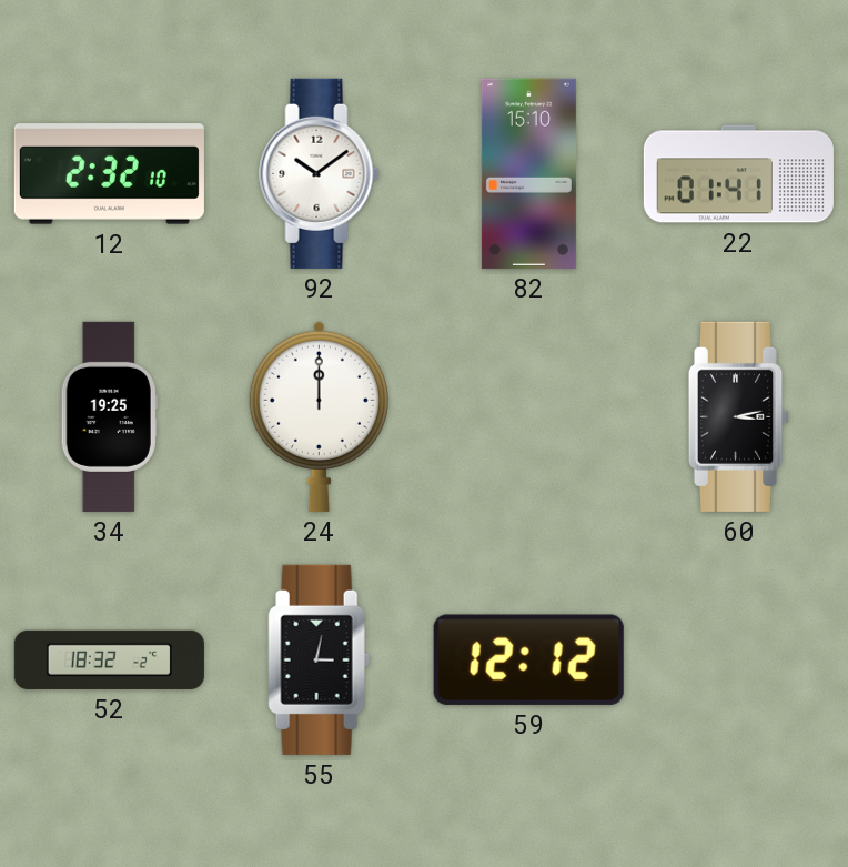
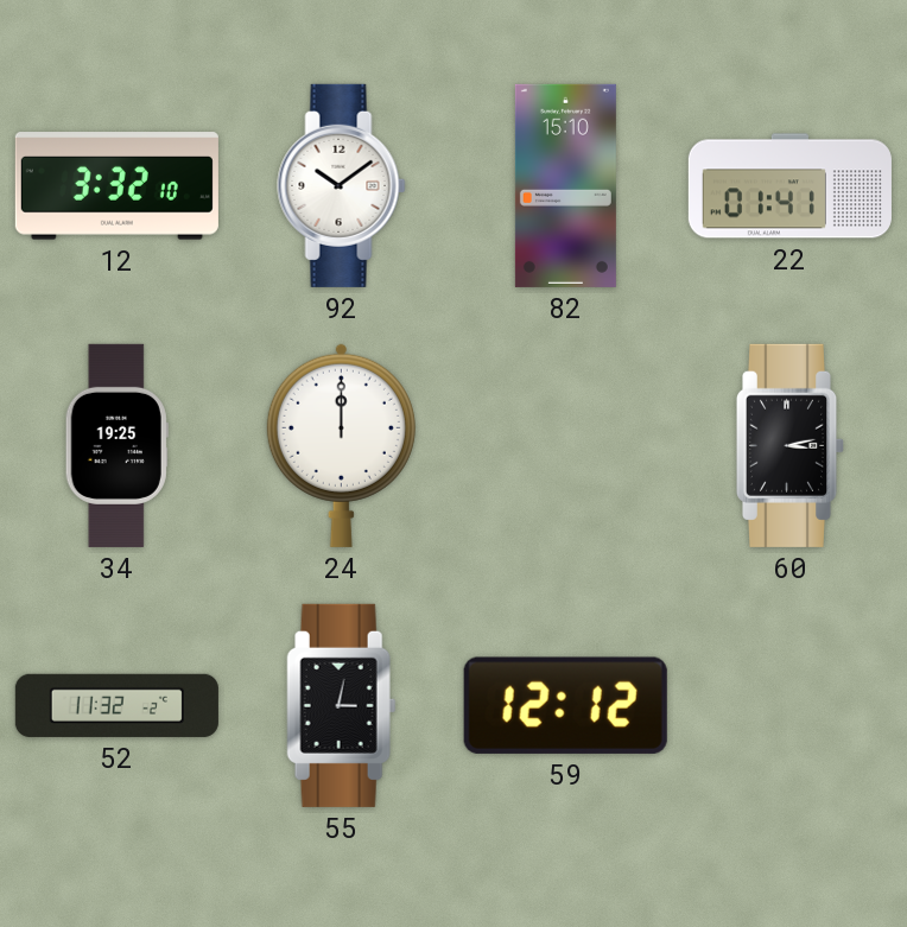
12: 2:32 -> 3:32
52: 18:32 -> 11:32
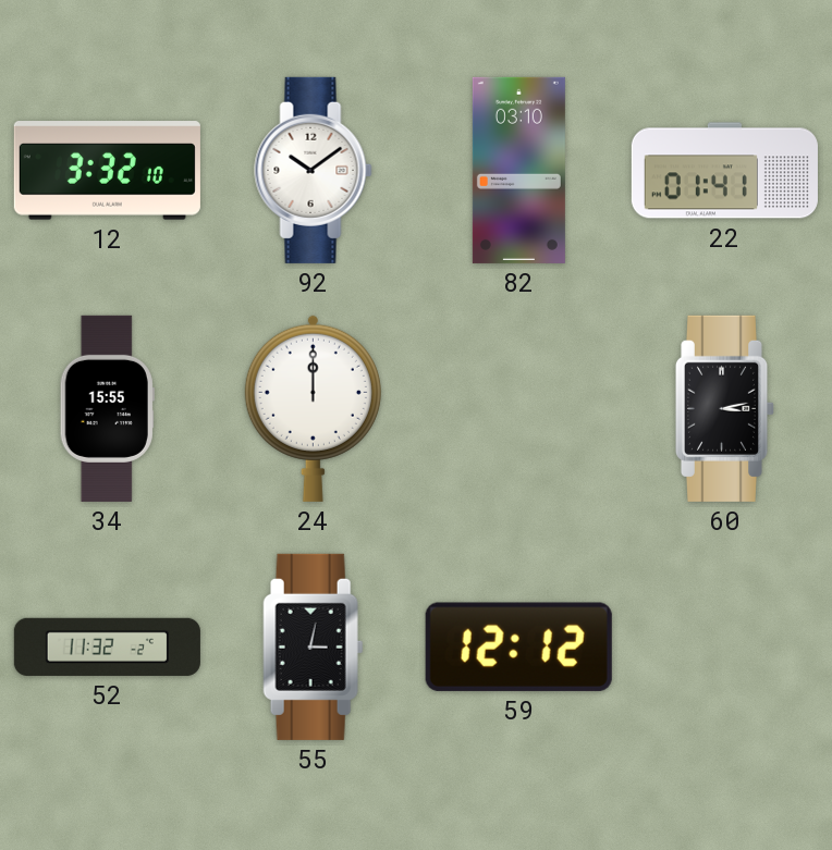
82: 15:10 -> 03:10
34: 19:25 -> 15:55
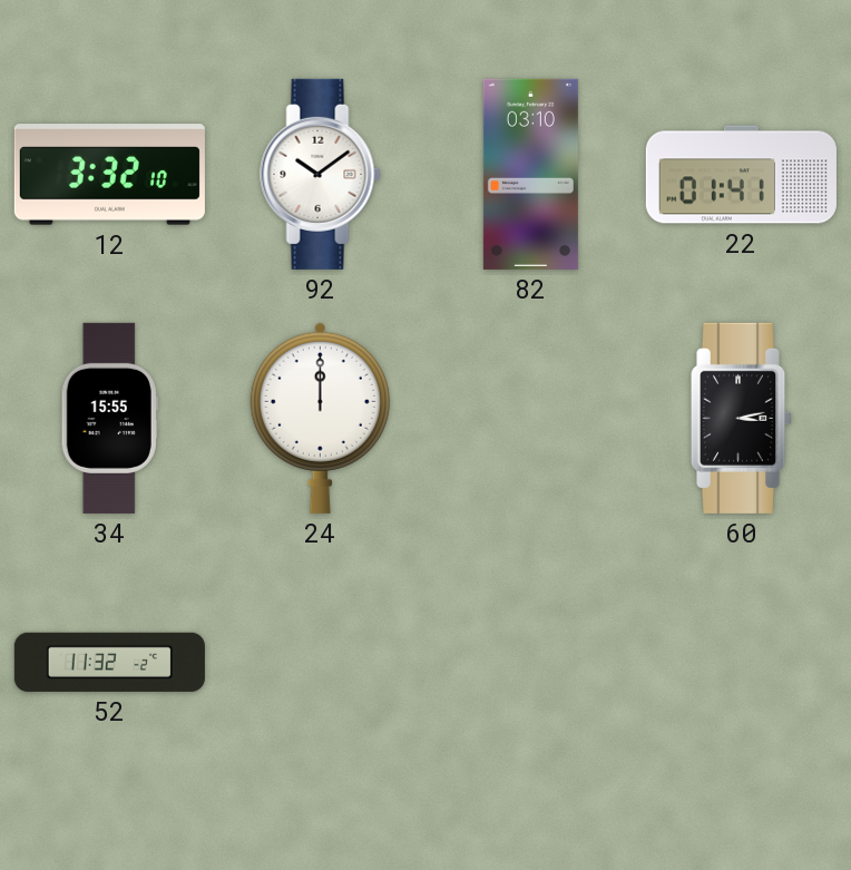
55: 3:02 -> none
59: 12:12 -> none
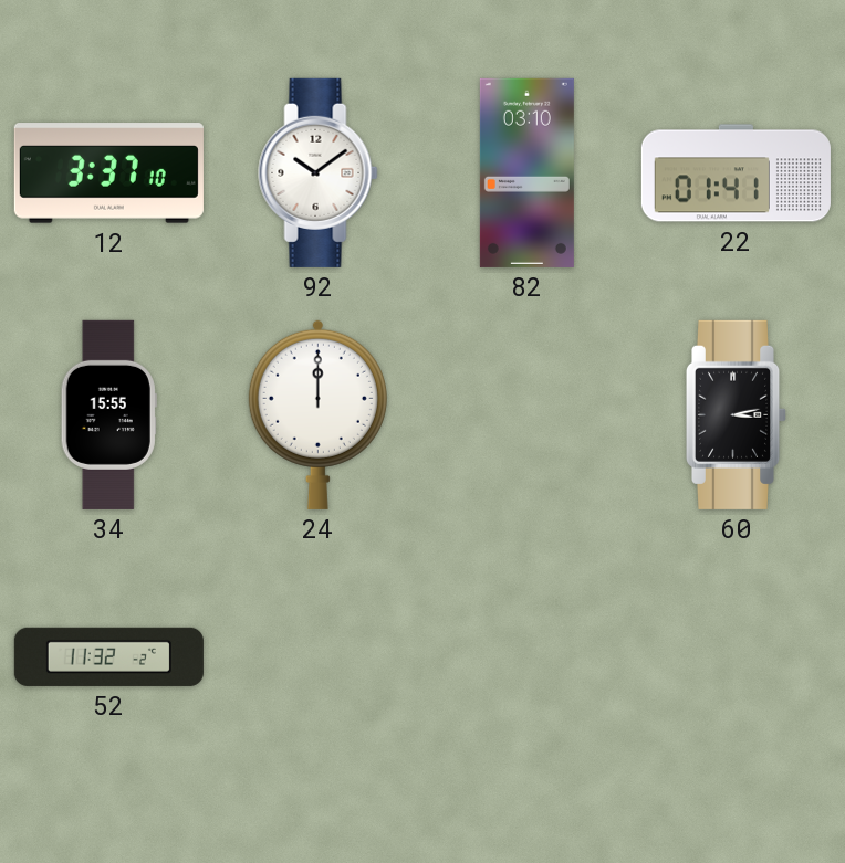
12: 3:32 -> 3:37
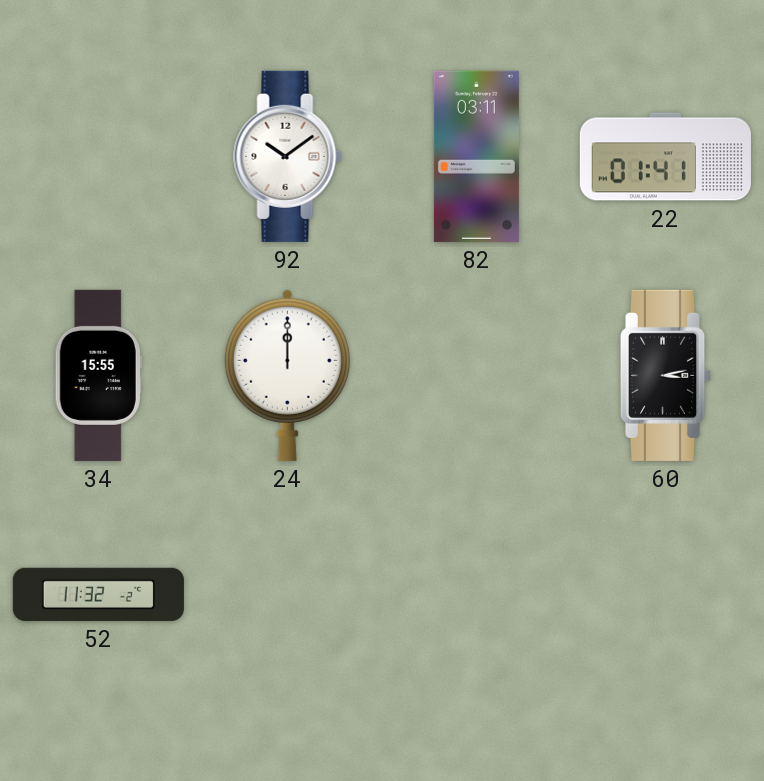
12: 3:37 -> none
82: 03:10 -> 03:11
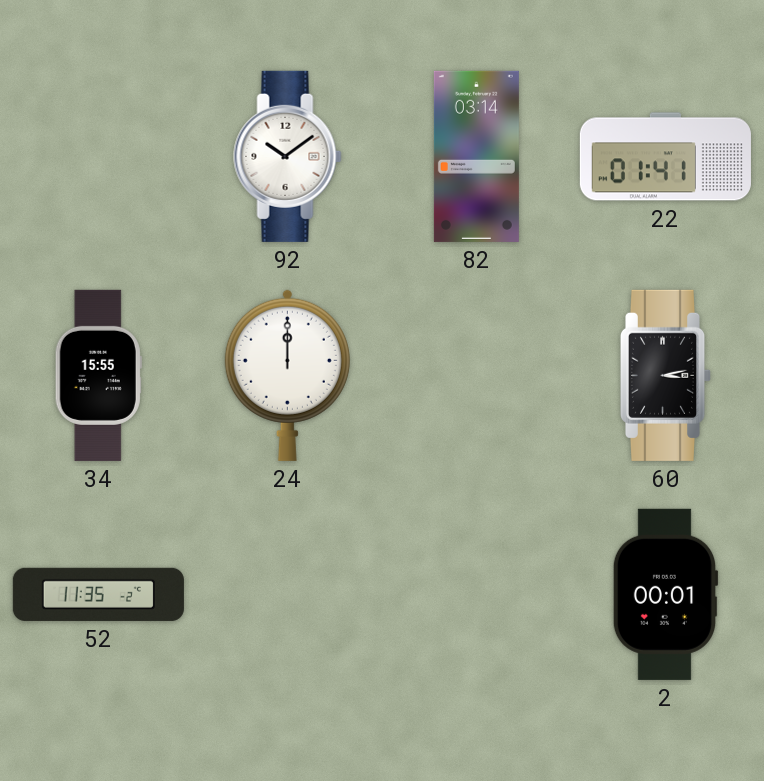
82: 03:11 -> 03:14
52: 11:32 -> 11:35
2: none -> 00:01
